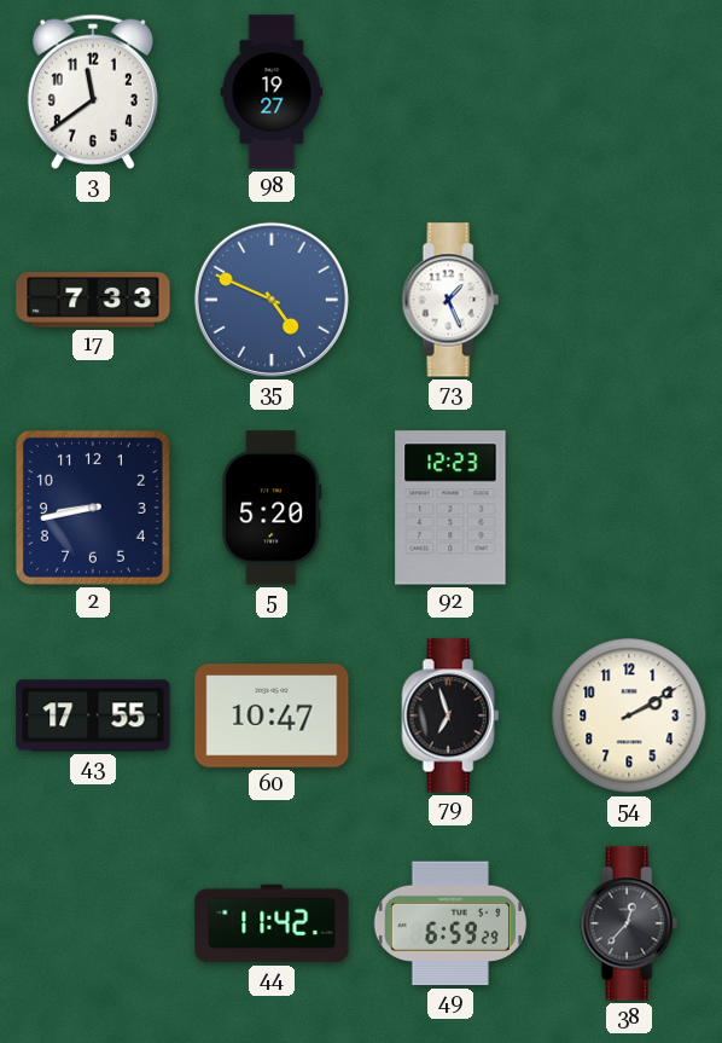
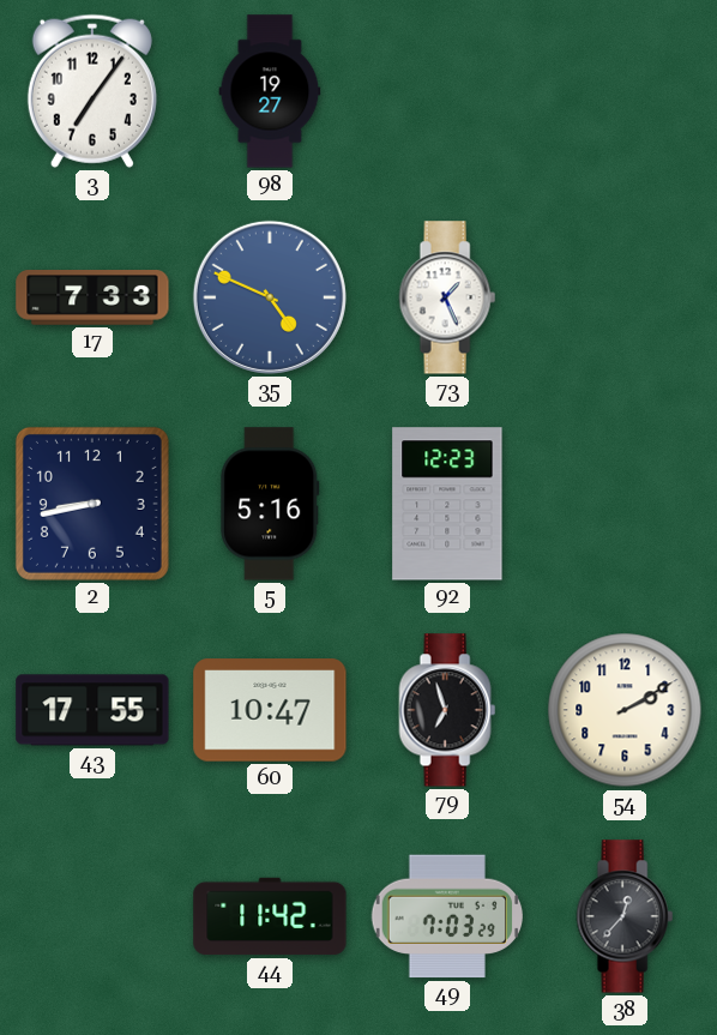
3: 11:39 -> 7:06
5: 5:20 -> 5:16
49: 6:59 -> 7:03
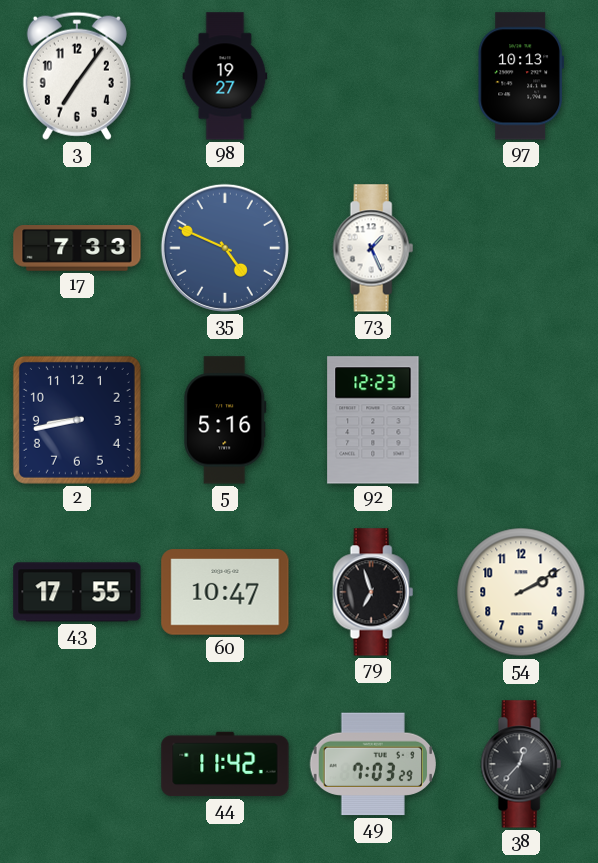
97: none -> 10:13
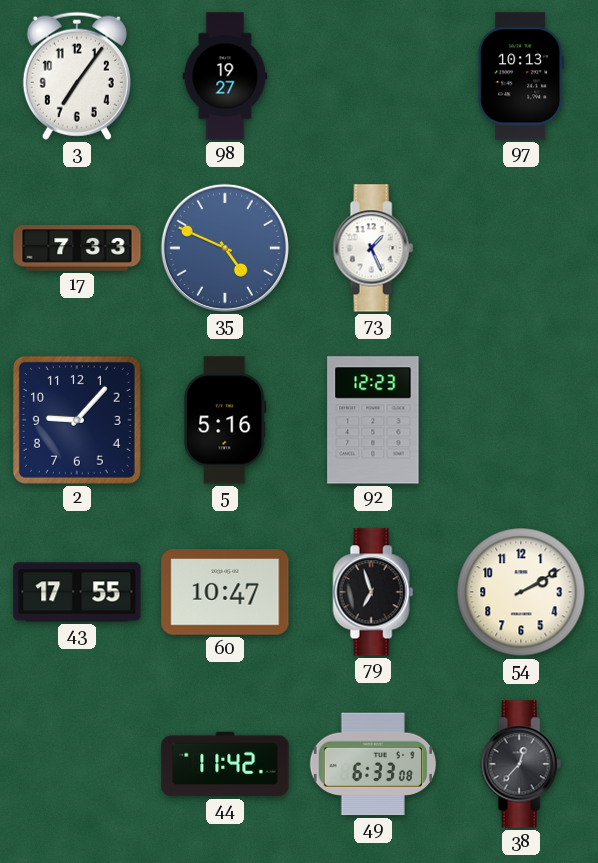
2: 8:43 -> 9:07
49: 7:03 -> 6:33
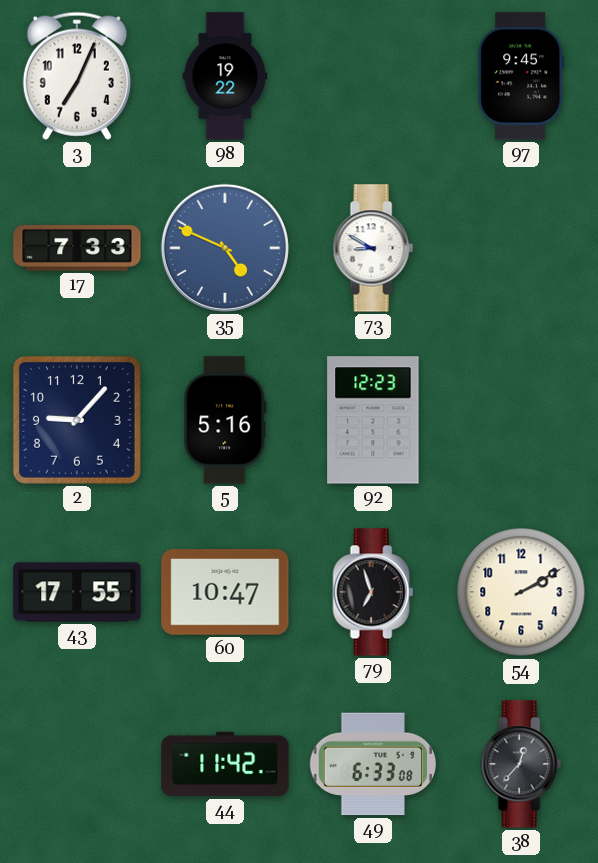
3: 7:06 -> 7:04
98: 19:27 -> 19:22
97: 10:13 -> 9:45
73: 1:26 -> 8:50
